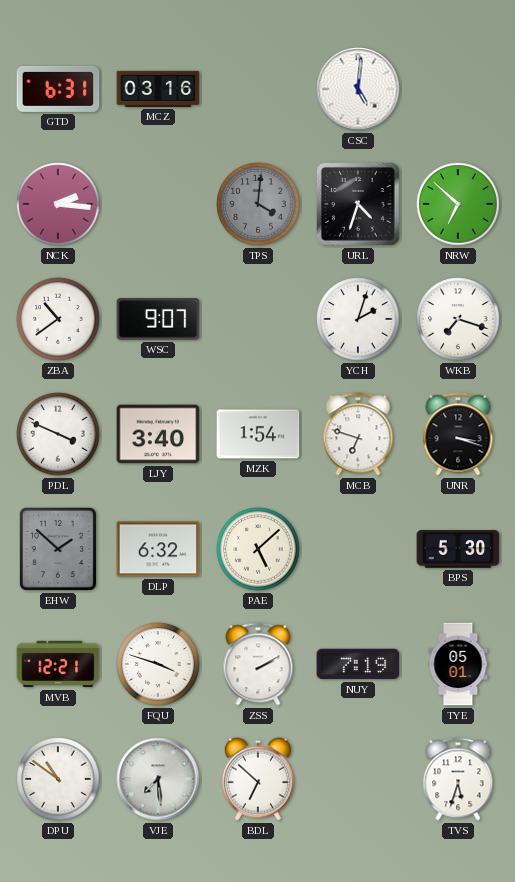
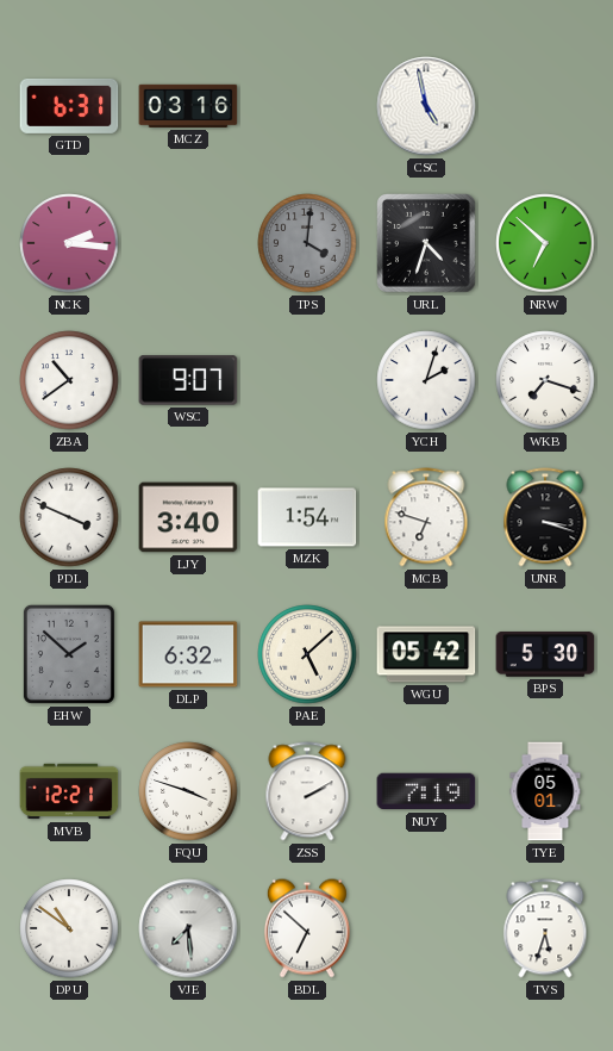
CSC: 5:01 -> 4:58
WGU: none -> 05:42
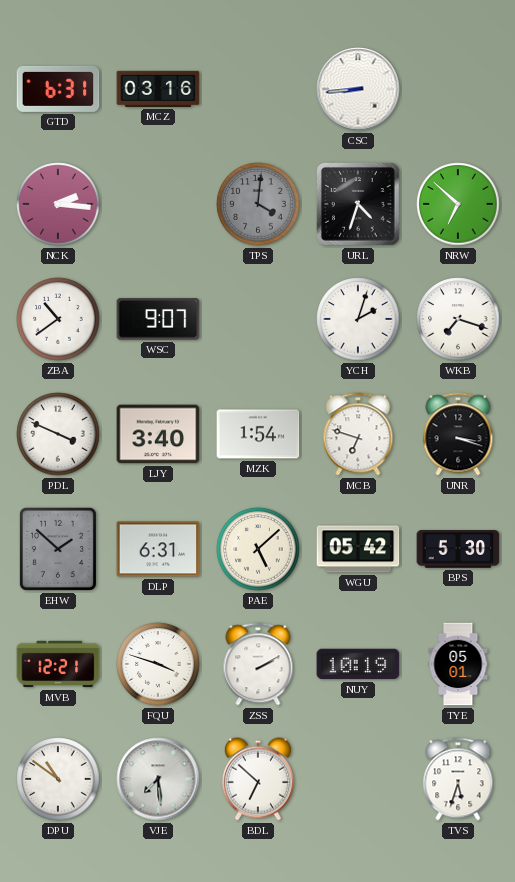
CSC: 4:58 -> 8:44
DLP: 6:32 -> 6:31
NUY: 7:19 -> 10:19
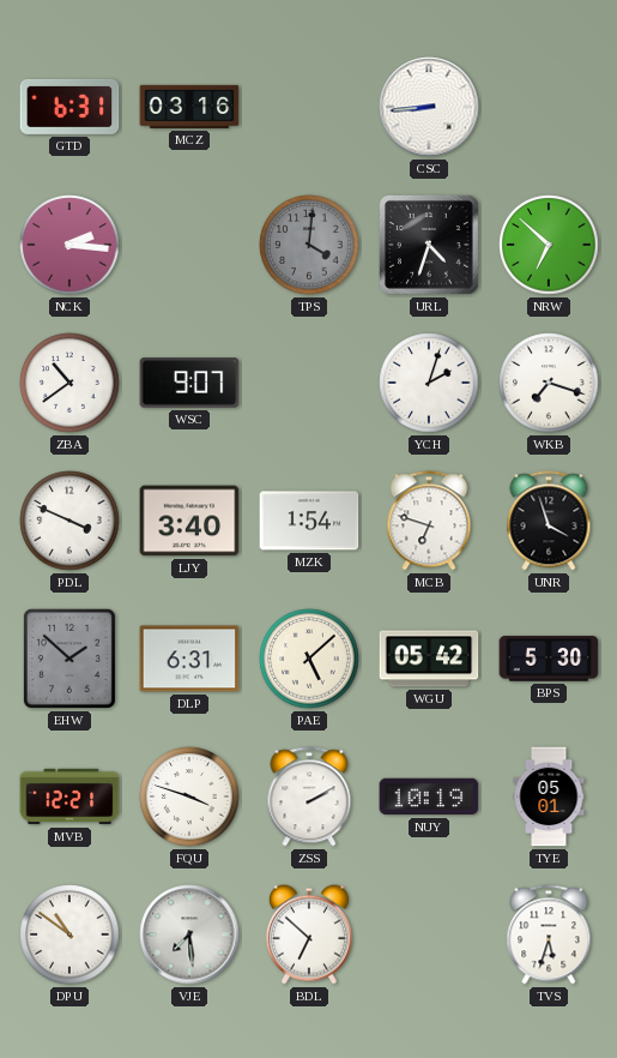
UNR: 3:18 -> 3:57
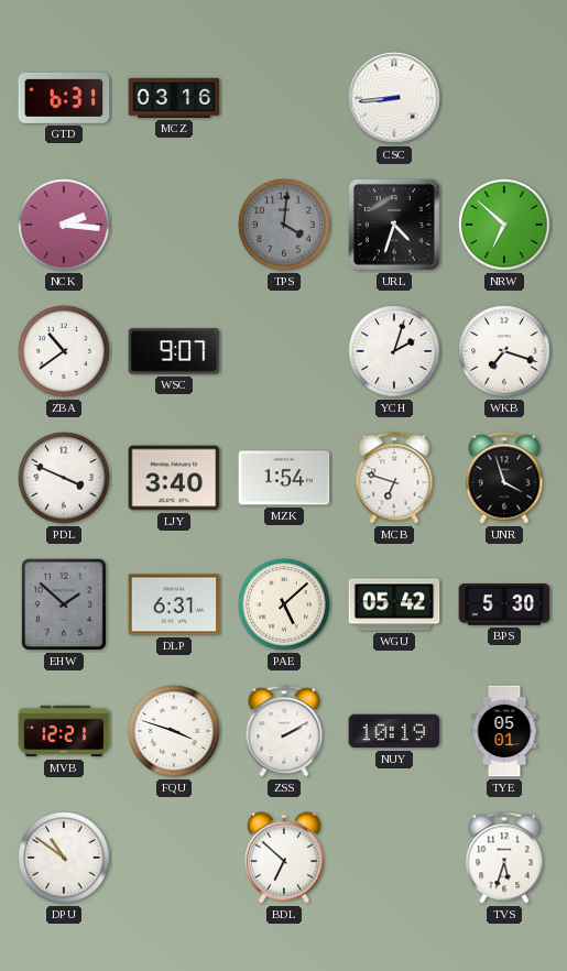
VJE: 7:29 -> none
